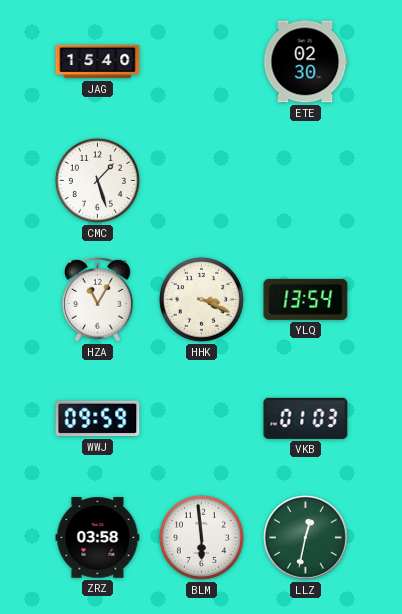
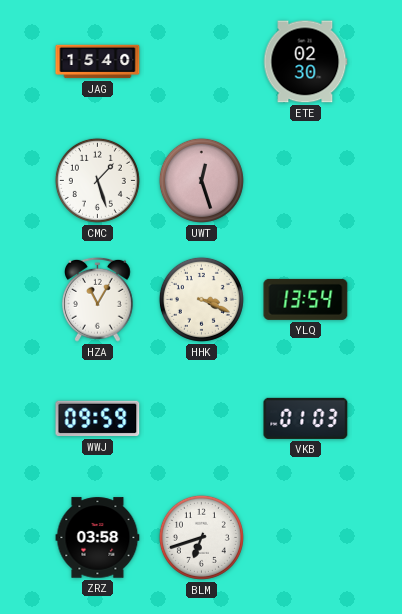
UWT: none -> 12:27
BLM: 5:59 -> 6:42
LLZ: 12:32 -> none
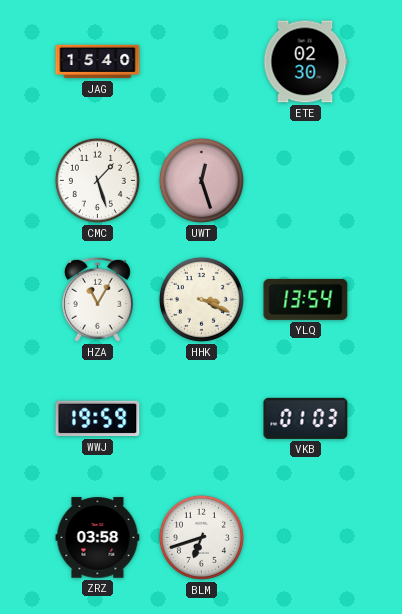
WWJ: 09:59 -> 19:59
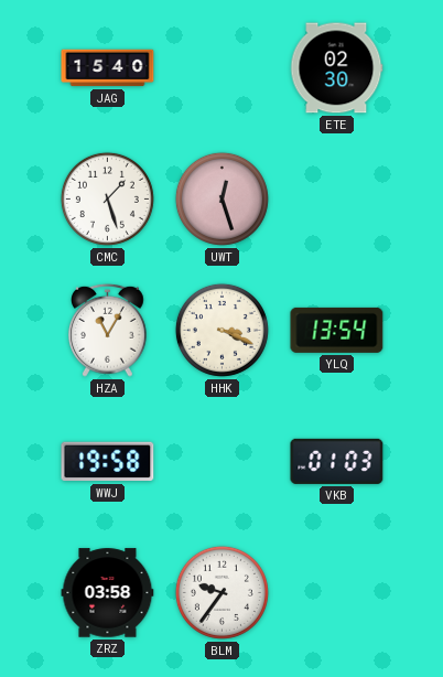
WWJ: 19:59 -> 19:58
BLM: 6:42 -> 9:36
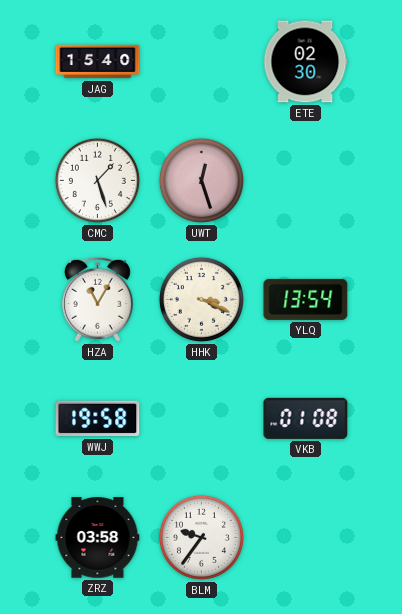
VKB: 01:03 -> 01:08
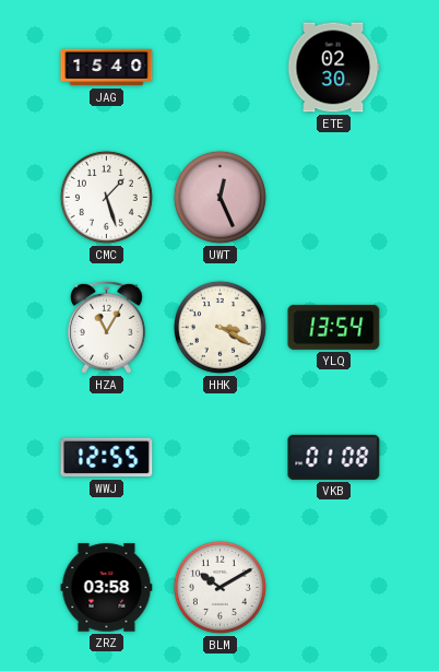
UWT: 12:27 -> 12:26
HHK: 3:19 -> 3:20
WWJ: 19:58 -> 12:55
BLM: 9:36 -> 10:10
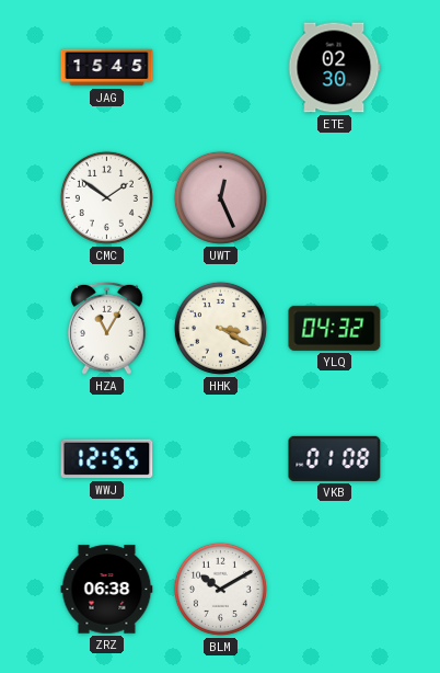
JAG: 15:40 -> 15:45
CMC: 1:27 -> 1:51
YLQ: 13:54 -> 04:32
ZRZ: 03:58 -> 06:38
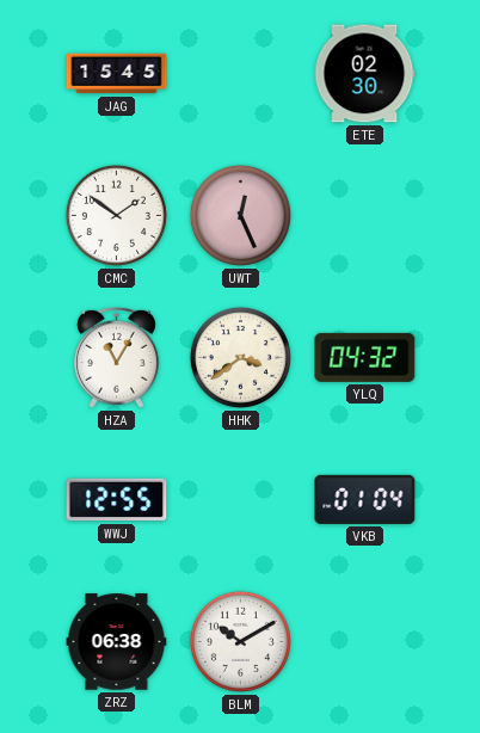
HHK: 3:20 -> 3:39
VKB: 01:08 -> 01:04
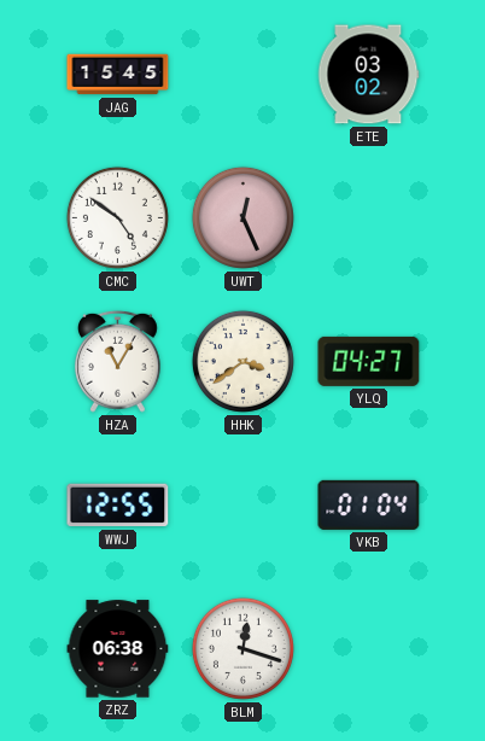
ETE: 02:30 -> 03:02
CMC: 1:51 -> 4:51
YLQ: 04:32 -> 04:27
BLM: 10:10 -> 12:18
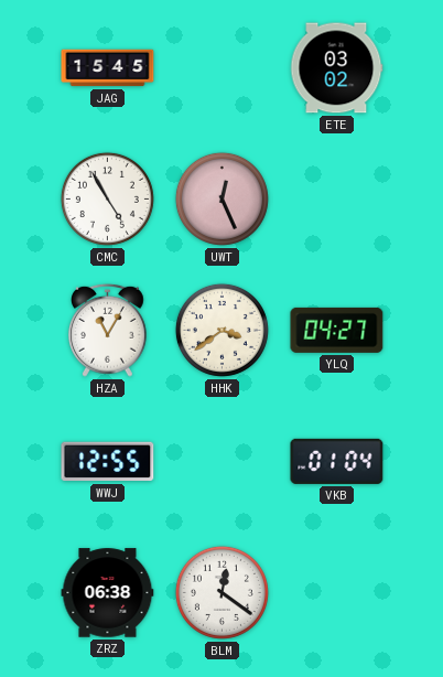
CMC: 4:51 -> 4:55
BLM: 12:18 -> 12:21
